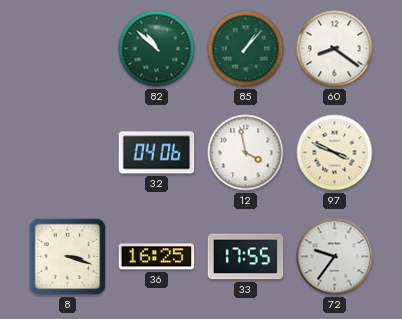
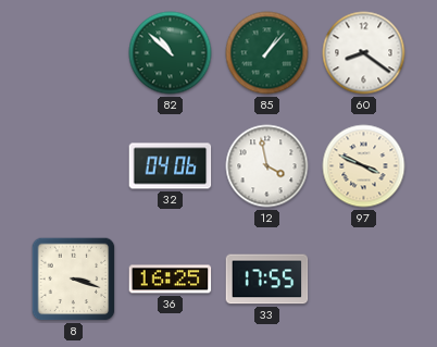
72: 9:36 -> none
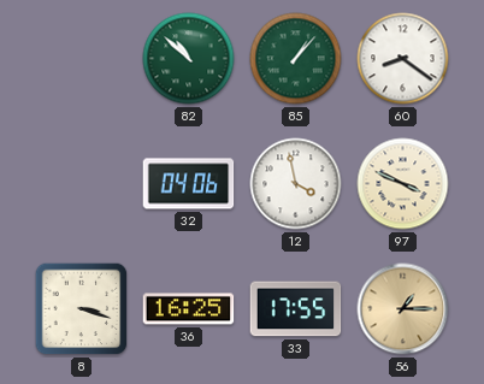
56: none -> 1:15
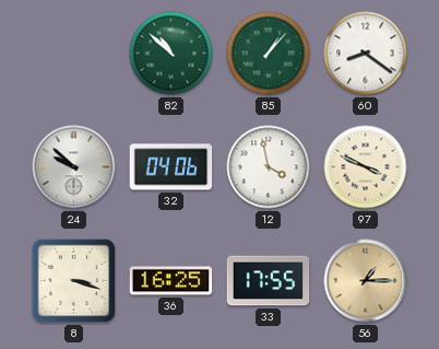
24: none -> 9:52
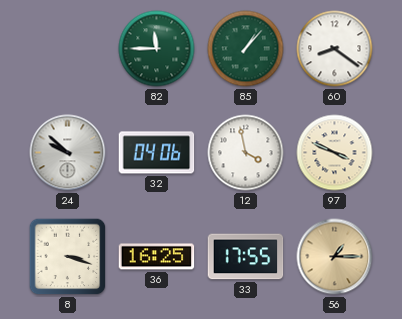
82: 10:52 -> 11:45
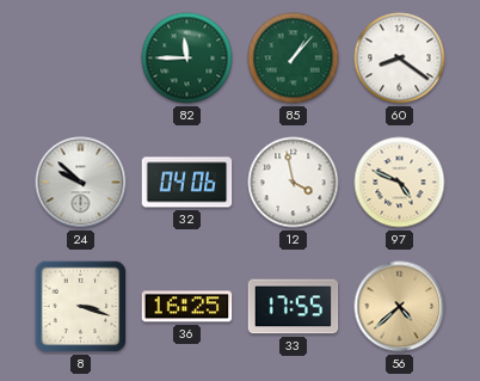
97: 3:49 -> 4:49
56: 1:15 -> 4:38
